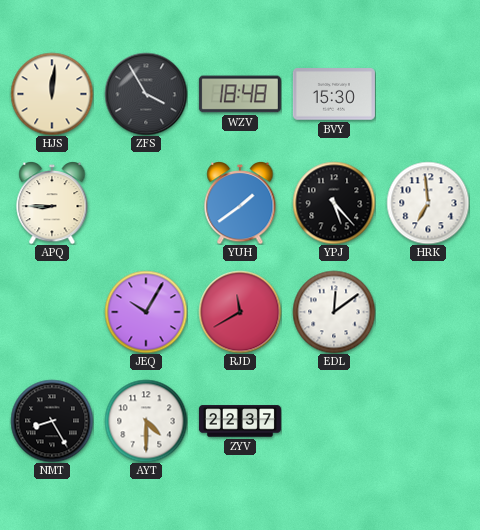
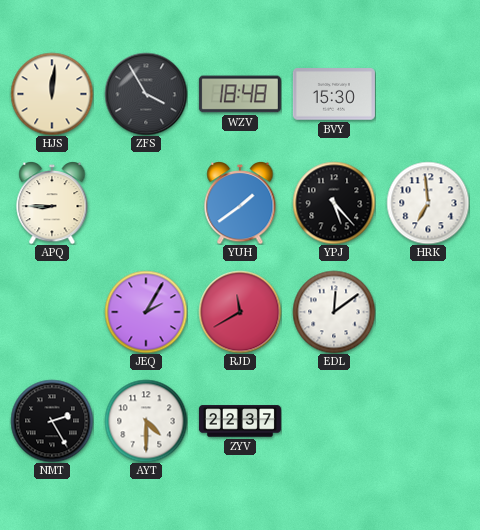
JEQ: 10:05 -> 2:05
NMT: 8:25 -> 2:25
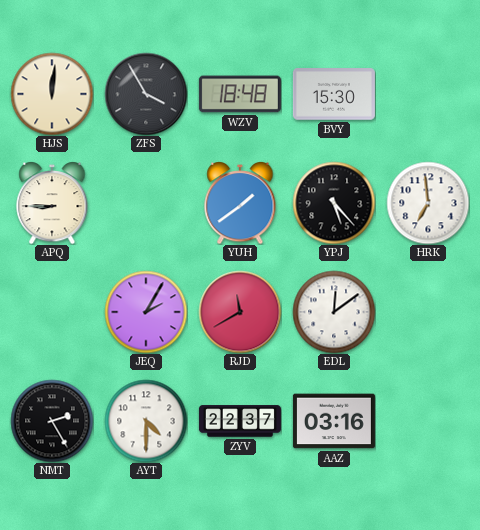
AAZ: none -> 03:16
